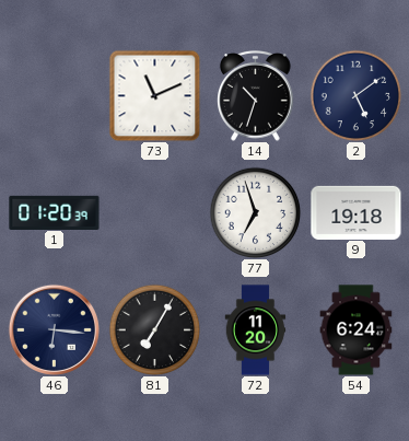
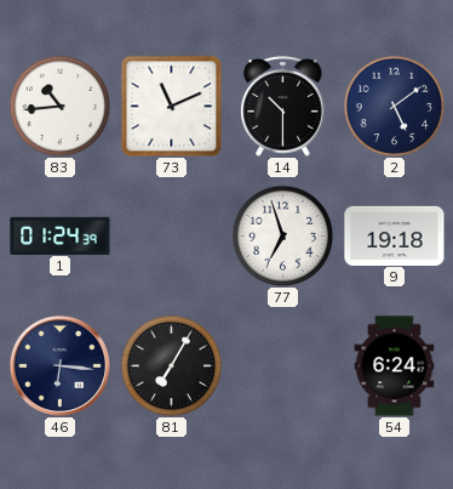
83: none -> 10:44
14: 10:33 -> 10:30
1: 01:20 -> 01:24
72: 11:20 -> none
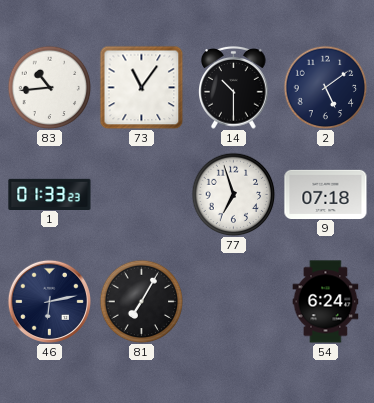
73: 11:11 -> 11:06
1: 01:24 -> 01:33
9: 19:18 -> 07:18
46: 6:16 -> 6:13
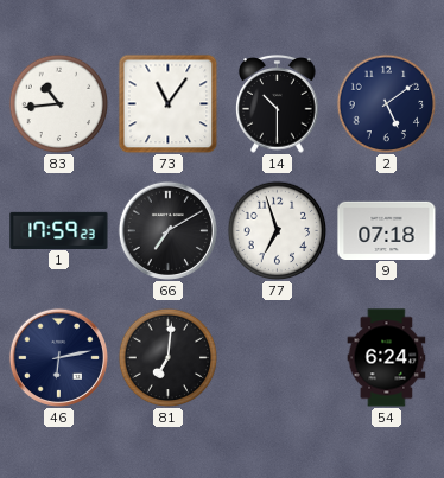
1: 01:33 -> 17:59
66: none -> 7:10
81: 7:05 -> 7:01
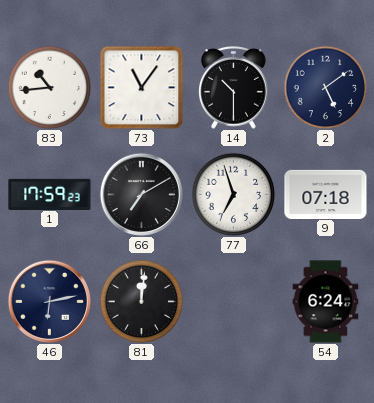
81: 7:01 -> 12:01
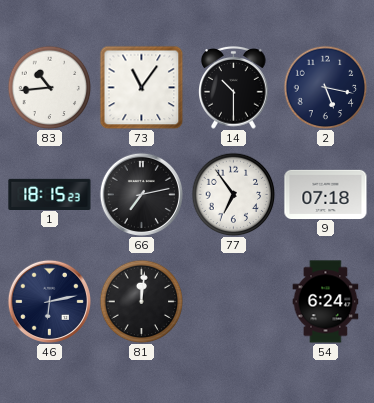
2: 5:09 -> 5:17
1: 17:59 -> 18:15
66: 7:10 -> 7:13
77: 6:57 -> 6:54
